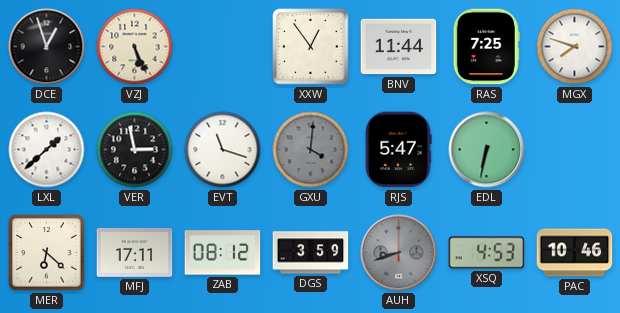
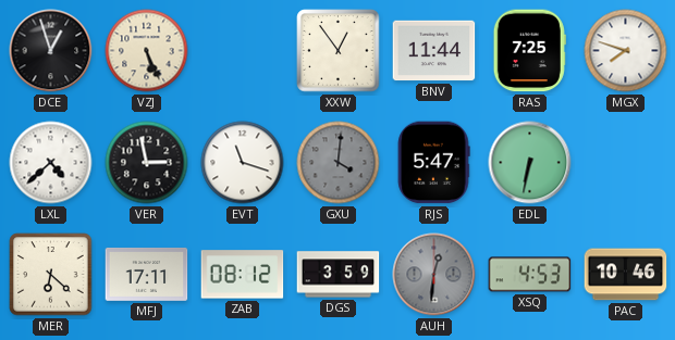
LXL: 1:38 -> 4:38
AUH: 8:42 -> 12:31
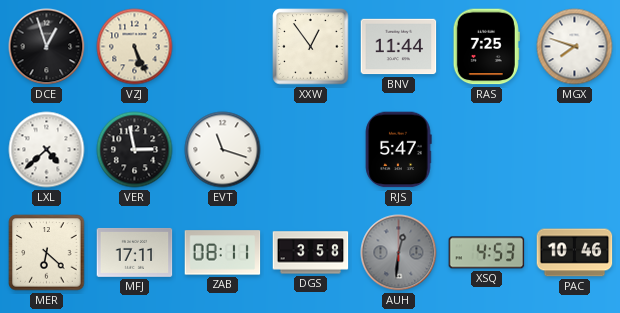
GXU: 4:01 -> none
EDL: 6:32 -> none
ZAB: 08:12 -> 08:11
DGS: 3:59 -> 3:58
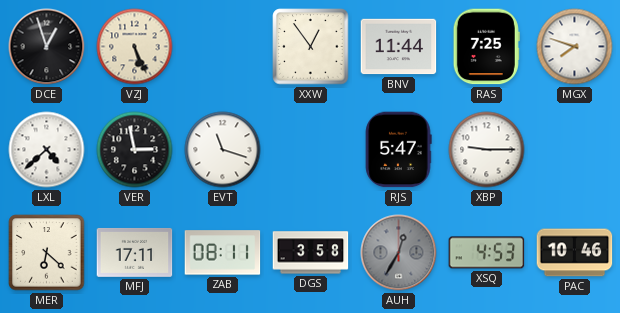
XBP: none -> 9:15
AUH: 12:31 -> 12:35
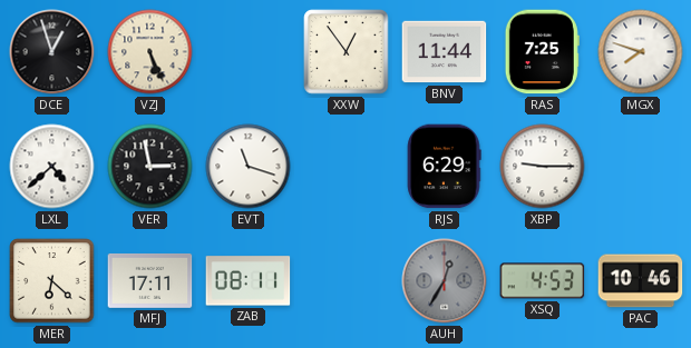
RJS: 5:47 -> 6:29
DGS: 3:58 -> none
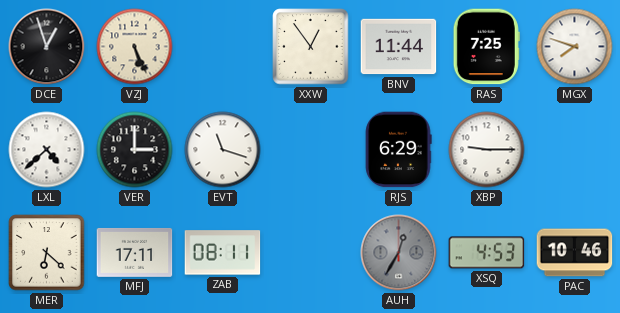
VER: 2:58 -> 3:00
